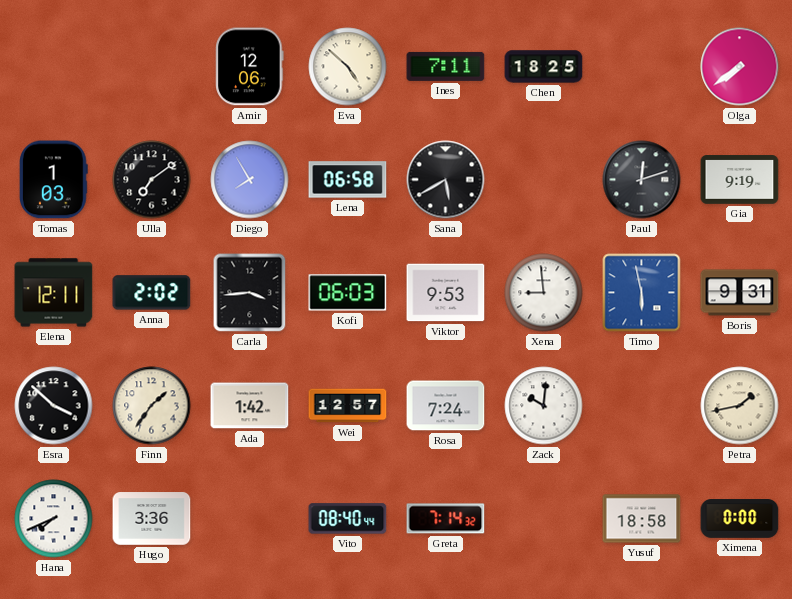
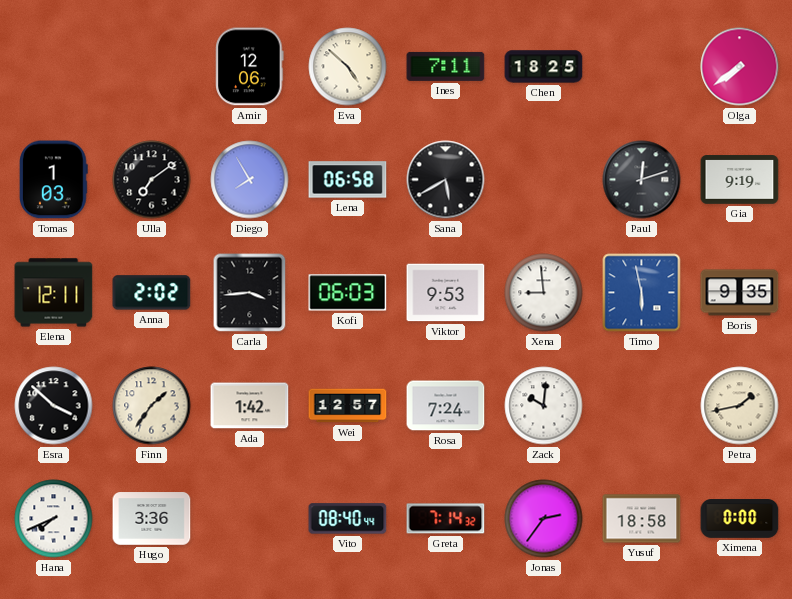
Boris: 9:31 -> 9:35
Jonas: none -> 2:36
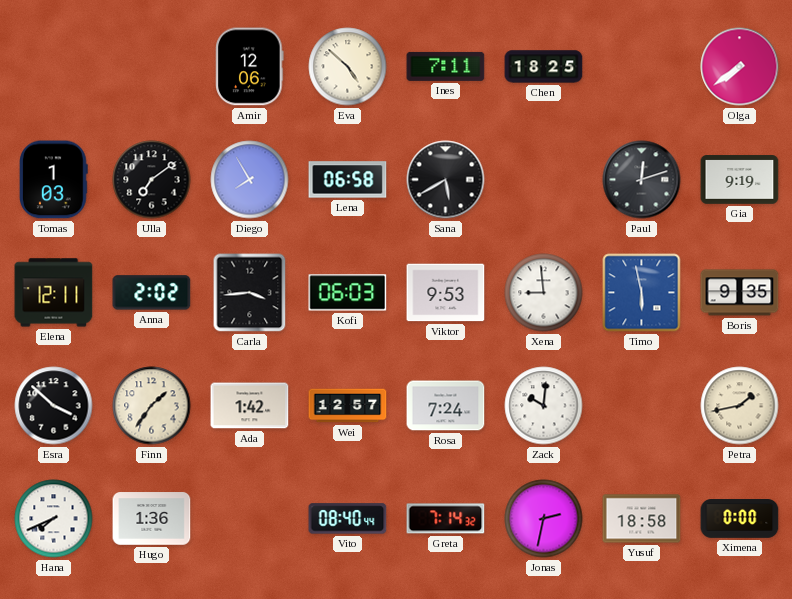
Hugo: 3:36 -> 1:36
Jonas: 2:36 -> 2:32
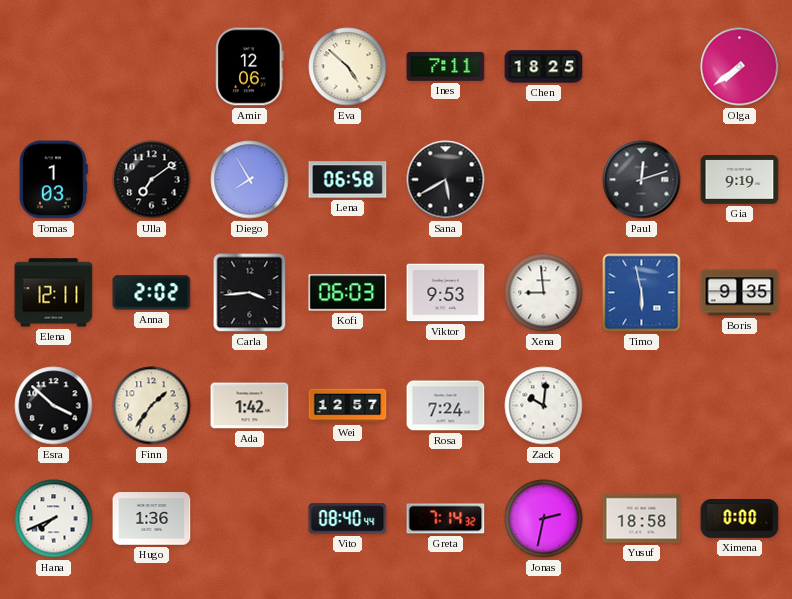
Petra: 1:43 -> none
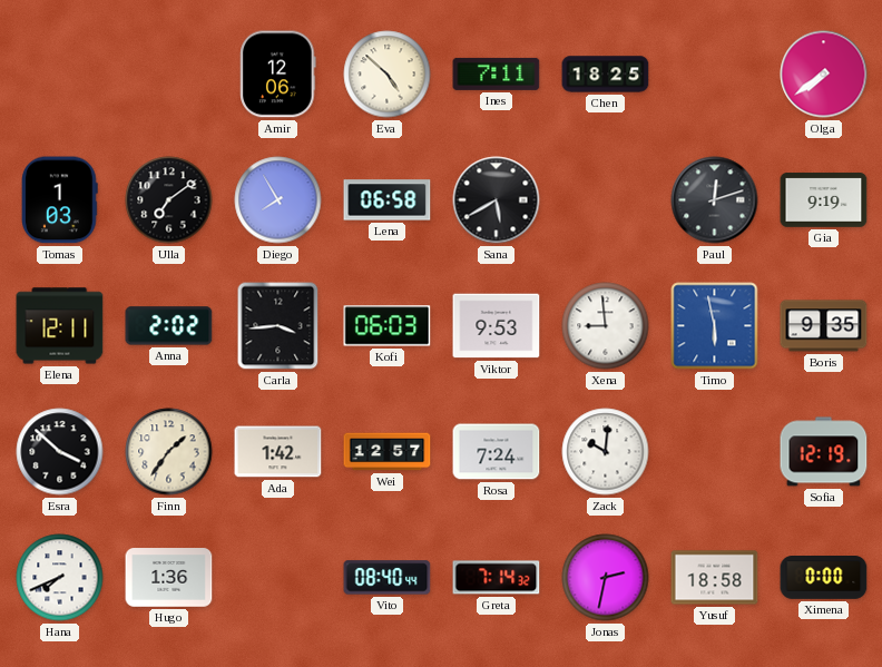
Sofia: none -> 12:19
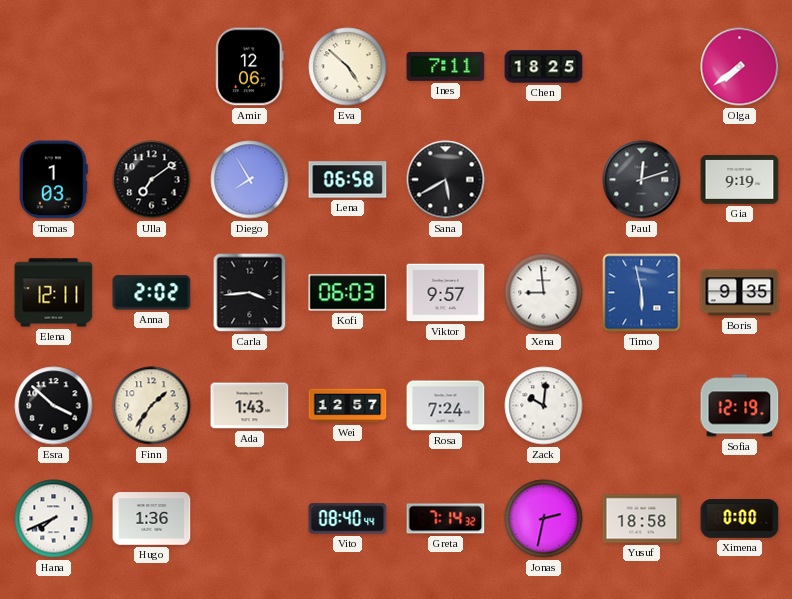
Viktor: 9:53 -> 9:57
Ada: 1:42 -> 1:43
